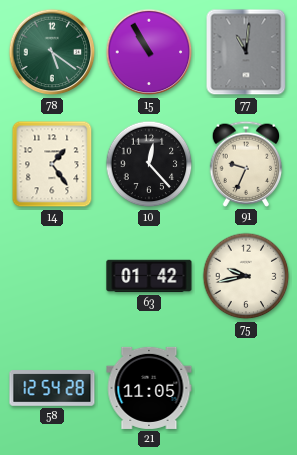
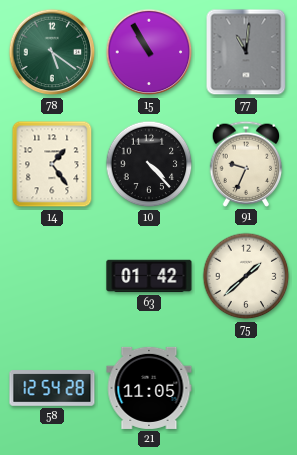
10: 12:23 -> 4:23
75: 9:43 -> 1:38
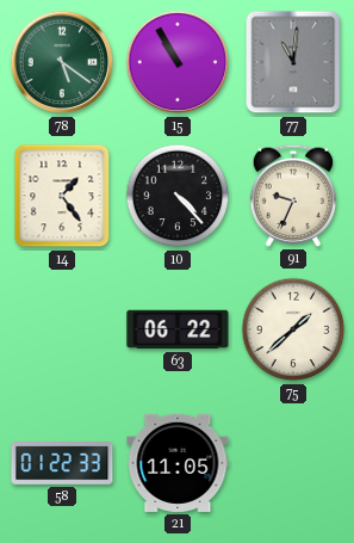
63: 01:42 -> 06:22
58: 12:54 -> 01:22
